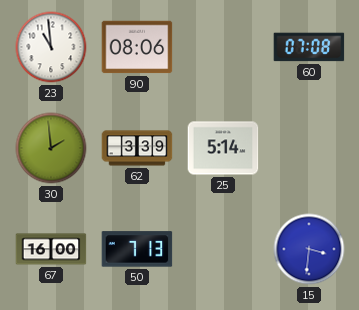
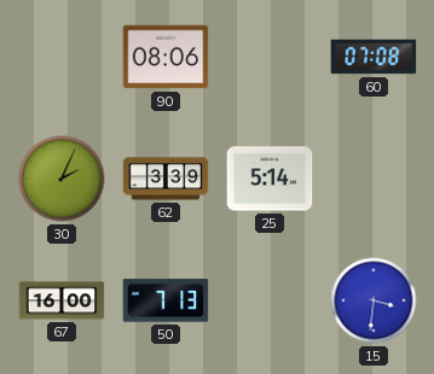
23: 10:59 -> none
30: 1:59 -> 2:04
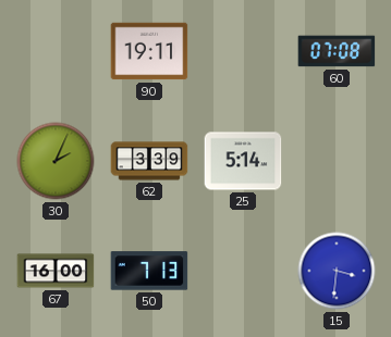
90: 08:06 -> 19:11
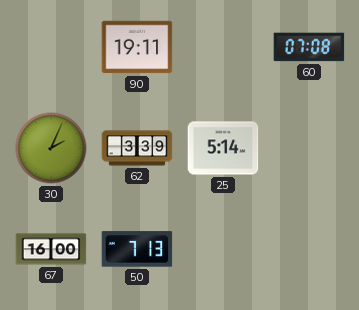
15: 3:31 -> none
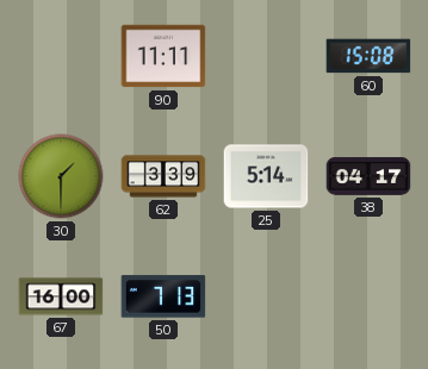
90: 19:11 -> 11:11
60: 07:08 -> 15:08
30: 2:04 -> 1:30
38: none -> 04:17
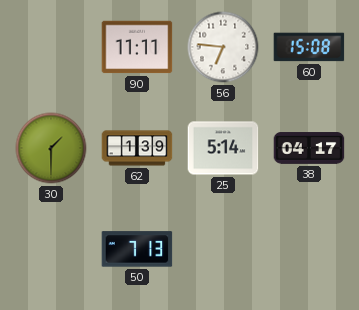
56: none -> 6:46
62: 3:39 -> 1:39
67: 16:00 -> none
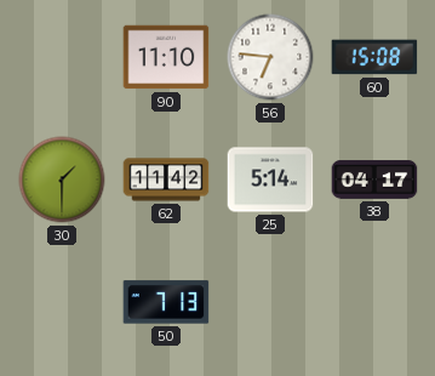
90: 11:11 -> 11:10
62: 1:39 -> 11:42
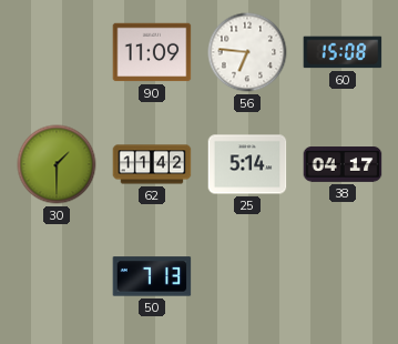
90: 11:10 -> 11:09
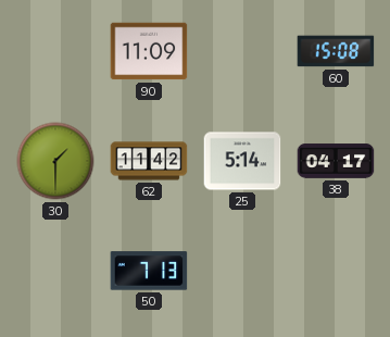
56: 6:46 -> none
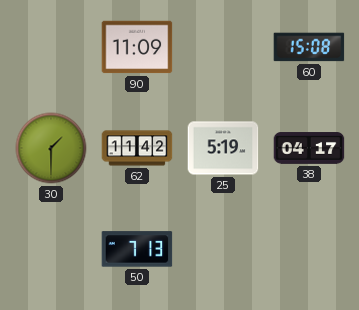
25: 5:14 -> 5:19
